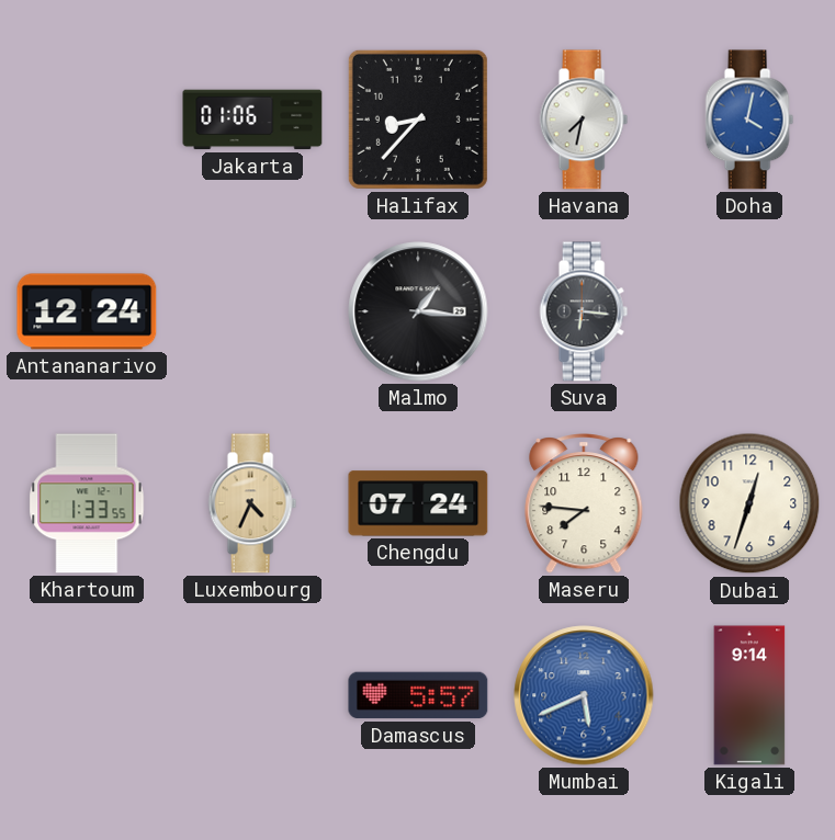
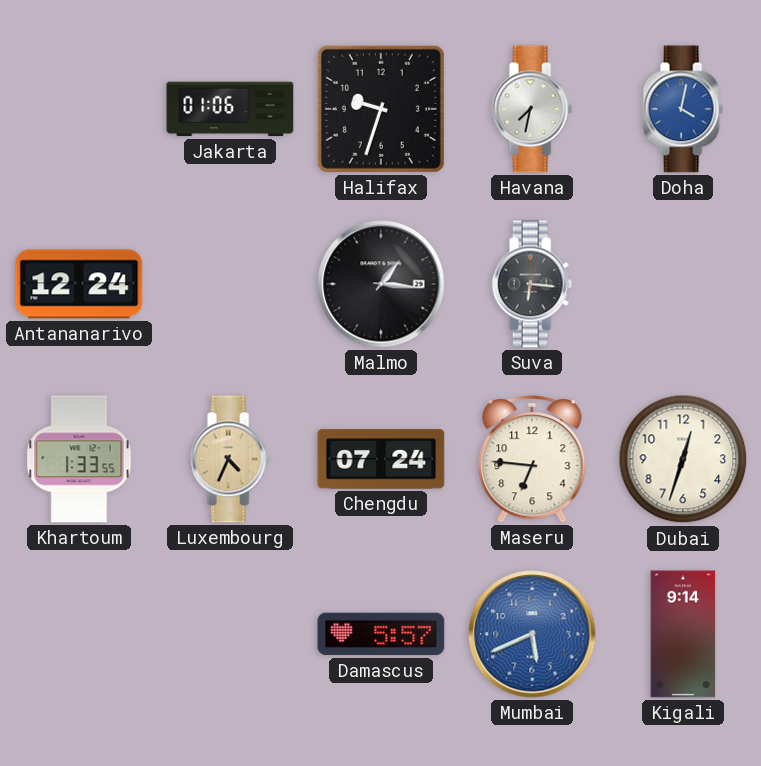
Halifax: 8:37 -> 9:33
Maseru: 7:46 -> 6:46
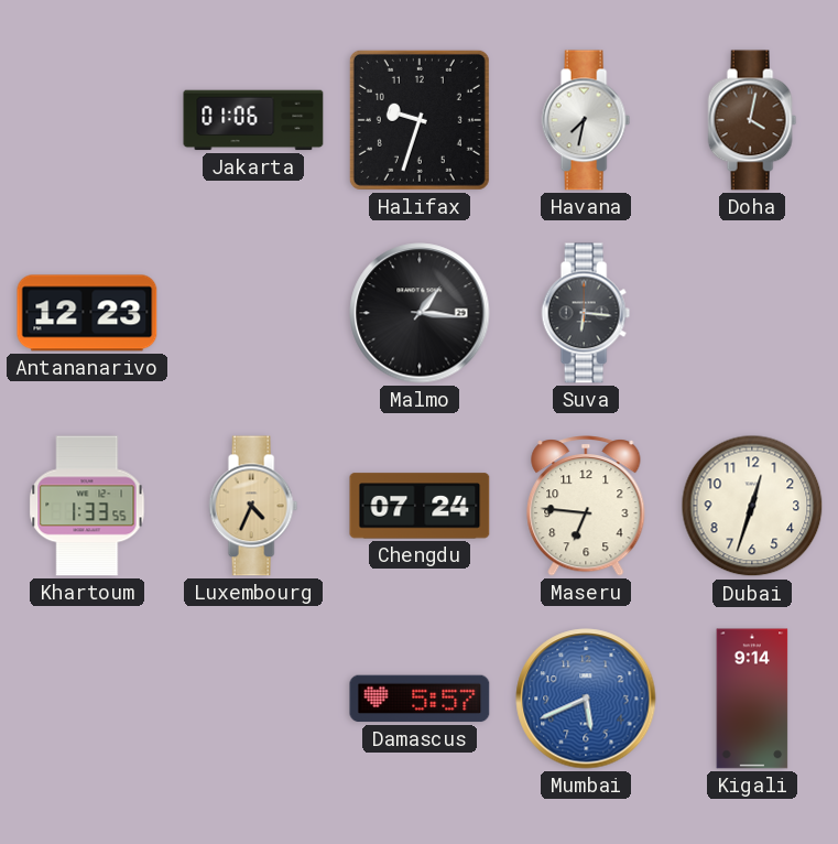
Doha dial: blue -> brown
Antananarivo: 12:24 -> 12:23
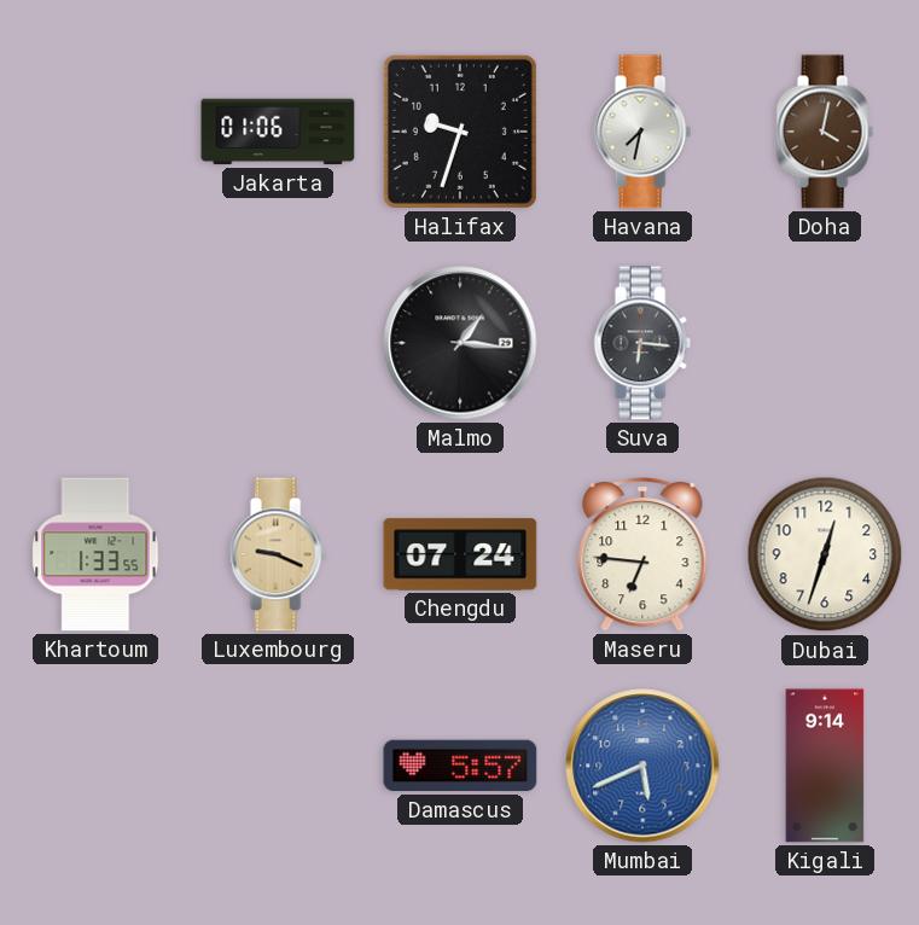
Antananarivo: 12:23 -> none
Luxembourg: 4:34 -> 9:19
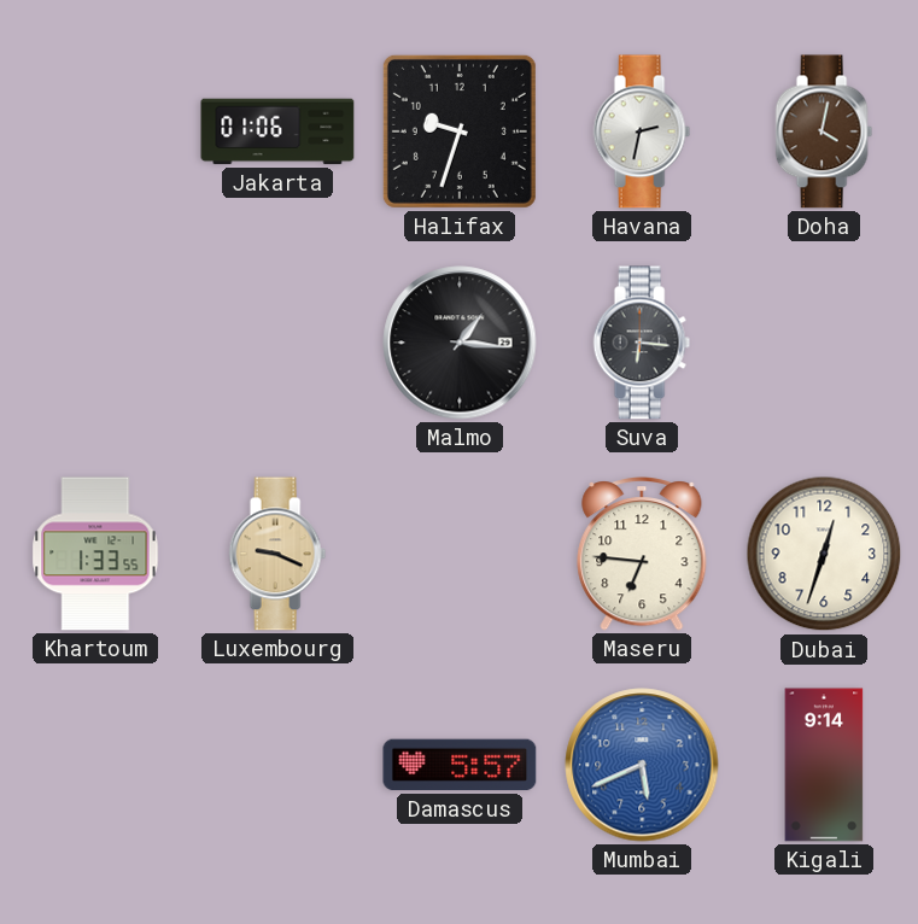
Havana: 7:32 -> 2:32
Chengdu: 07:24 -> none
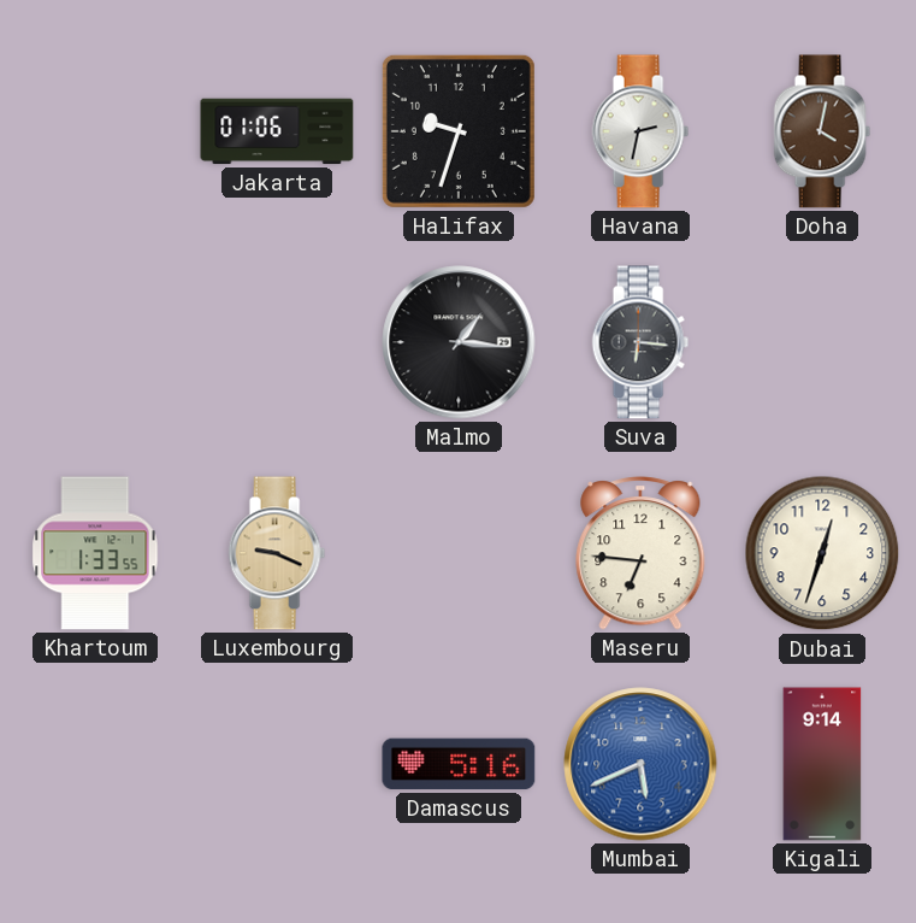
Damascus: 5:57 -> 5:16
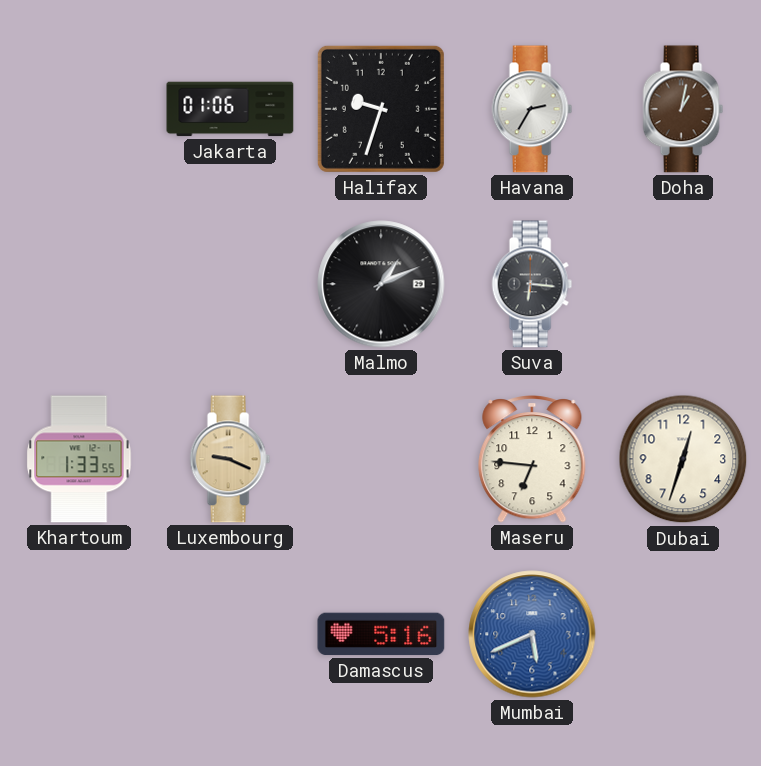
Havana: 2:32 -> 2:35
Doha: 4:02 -> 1:02
Malmo: 1:16 -> 1:11
Kigali: 9:14 -> none
